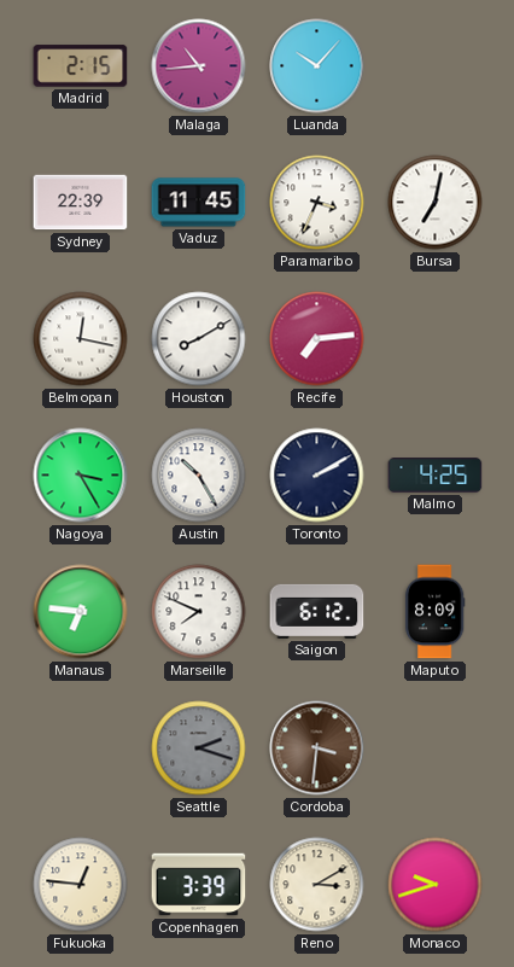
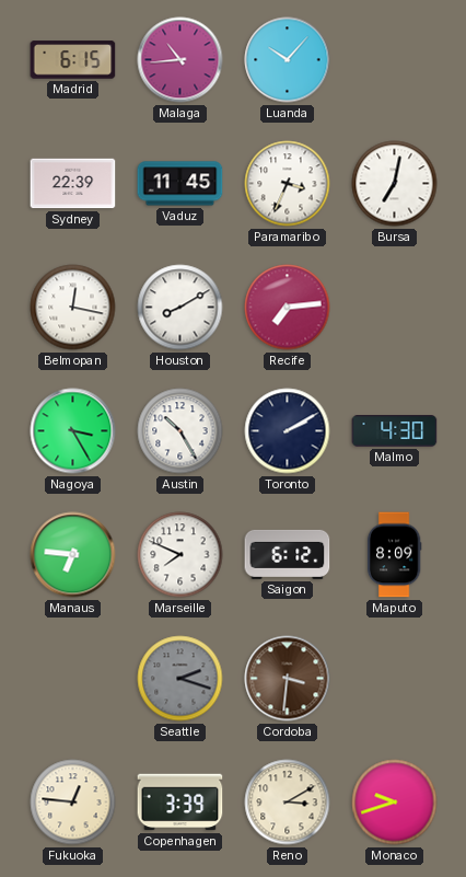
Madrid: 2:15 -> 6:15
Malmo: 4:25 -> 4:30
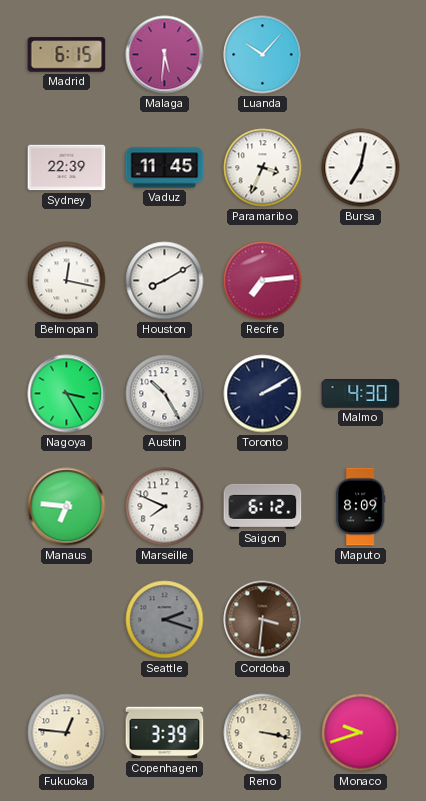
Malaga: 10:44 -> 5:31
Reno: 3:10 -> 3:17
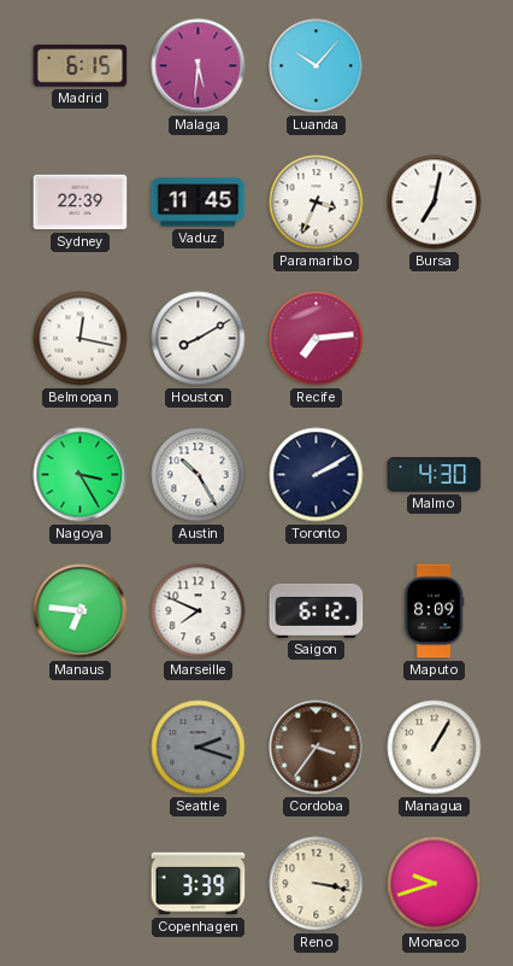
Cordoba: 3:31 -> 3:36
Managua: none -> 1:05
Fukuoka: 12:46 -> none
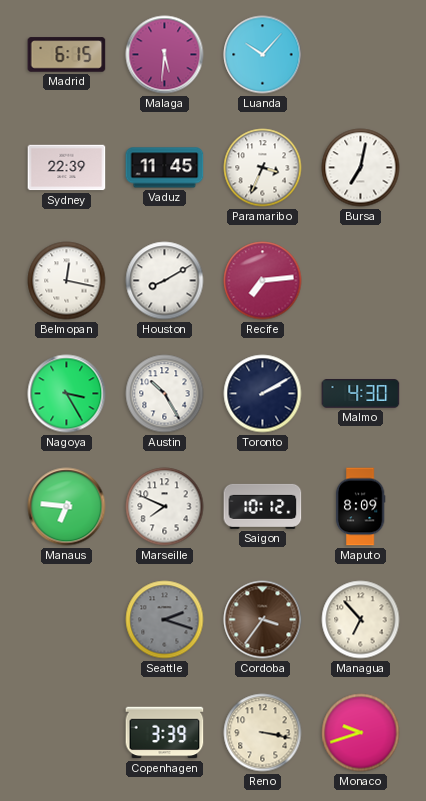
Saigon: 6:12 -> 10:12
Managua: 1:05 -> 6:53
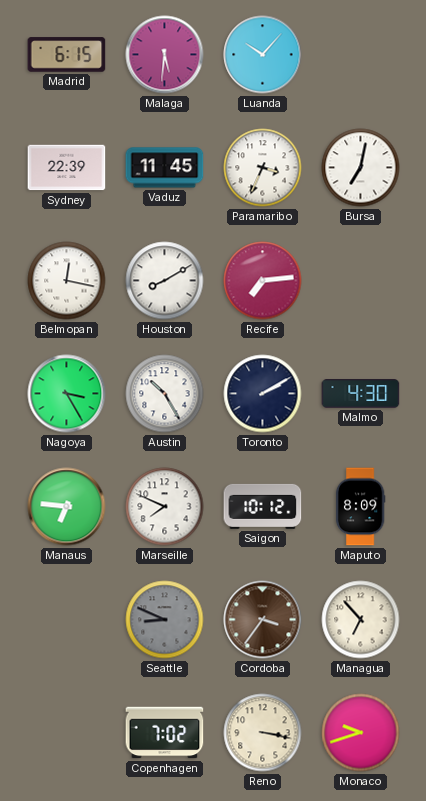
Seattle: 2:18 -> 8:49
Copenhagen: 3:39 -> 7:02
